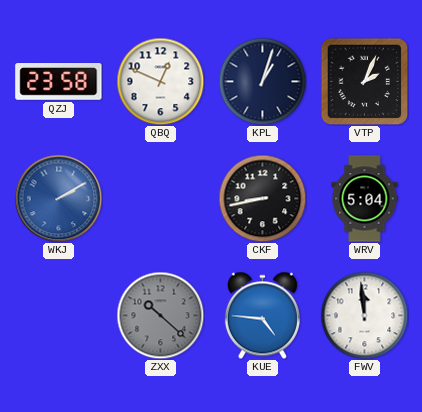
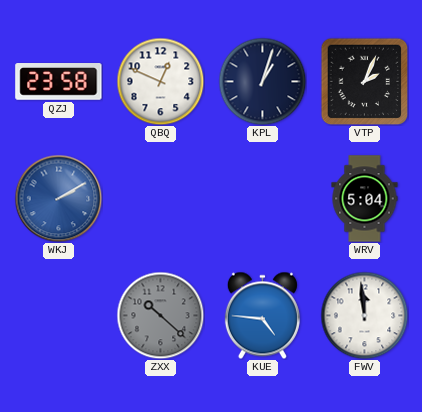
CKF: 8:43 -> none
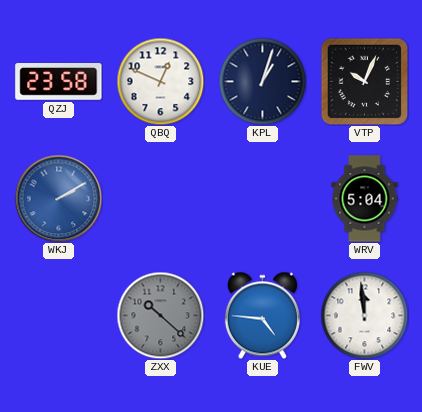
VTP: 2:04 -> 10:04
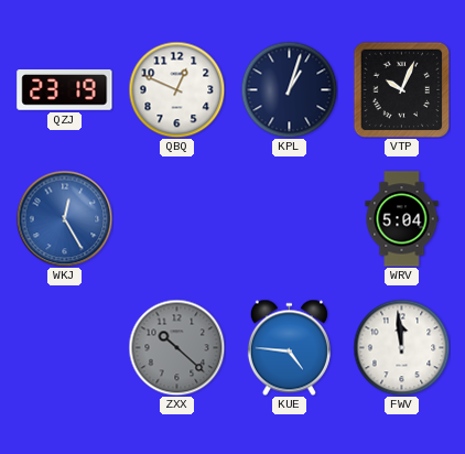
QZJ: 23:58 -> 23:19
WKJ: 2:10 -> 12:25
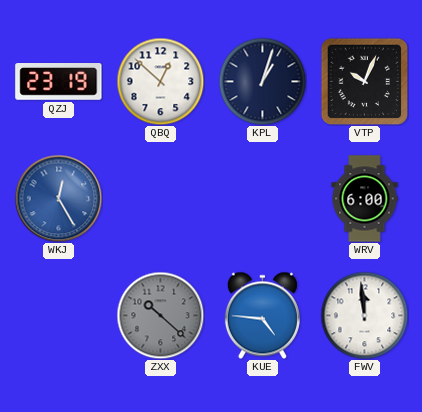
QBQ: 12:49 -> 12:52
WRV: 5:04 -> 6:00
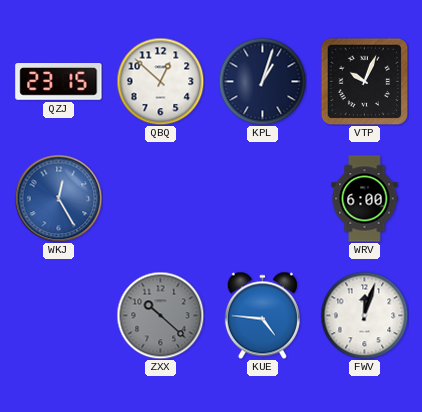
QZJ: 23:19 -> 23:15
FWV: 11:59 -> 12:03
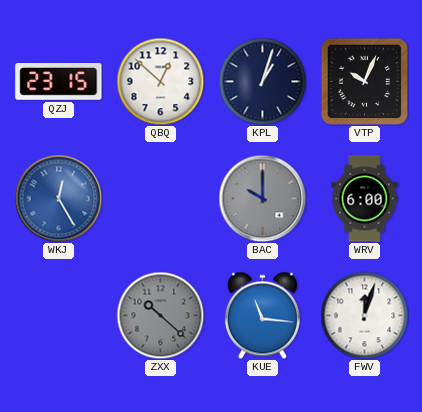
BAC: none -> 10:00
KUE: 4:46 -> 11:16
